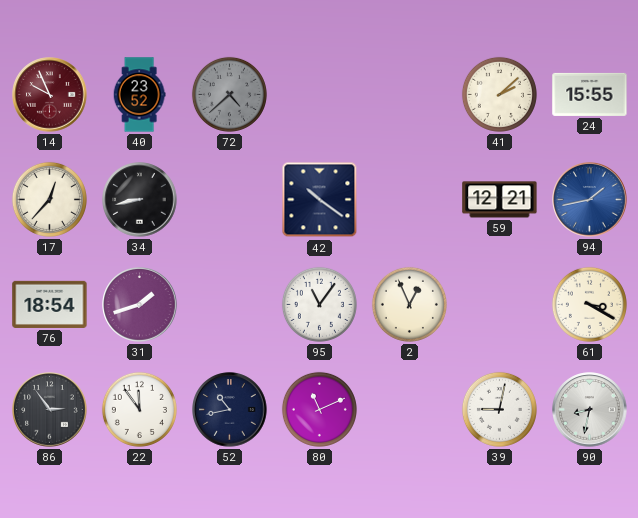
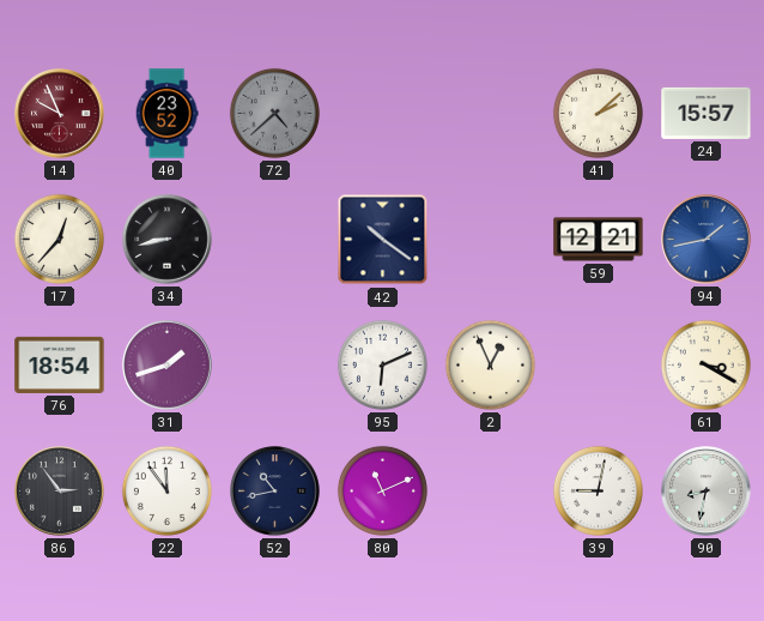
24: 15:55 -> 15:57
95: 11:06 -> 6:11
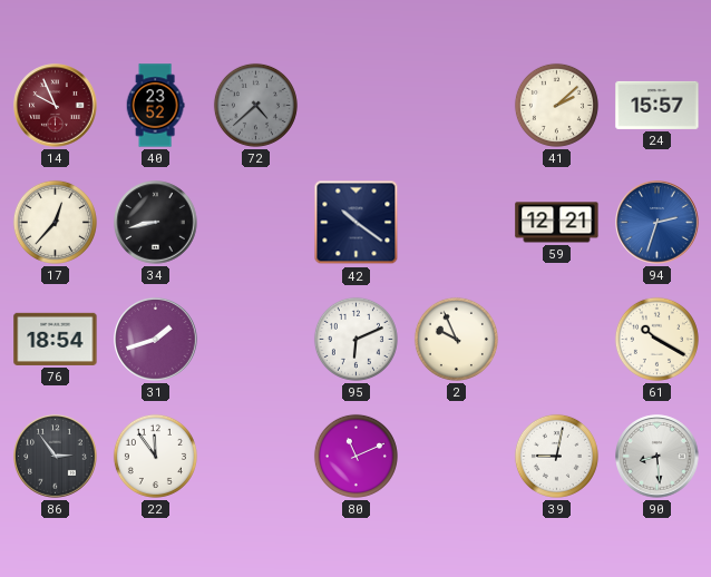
94: 1:43 -> 2:33
2: 12:56 -> 9:56
61: 3:20 -> 10:20
52: 10:43 -> none
90: 8:32 -> 8:29
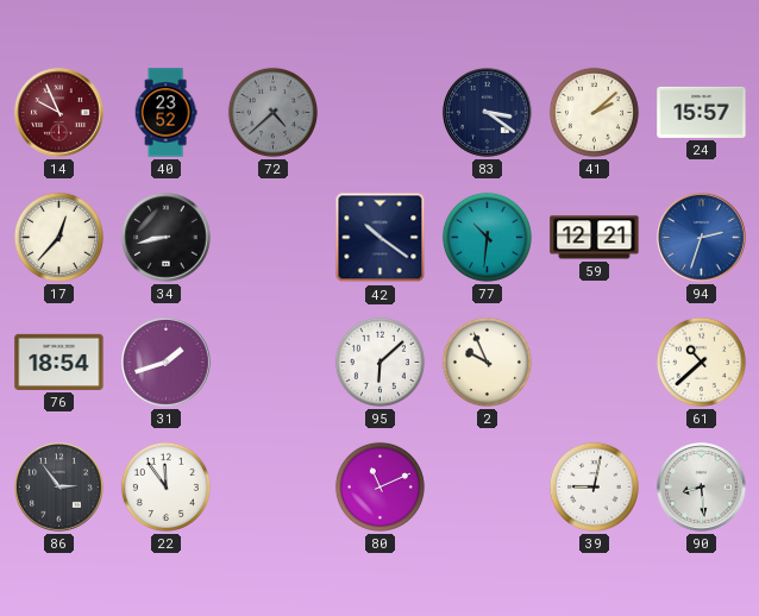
83: none -> 3:21
77: none -> 10:31
95: 6:11 -> 6:08
61: 10:20 -> 10:38
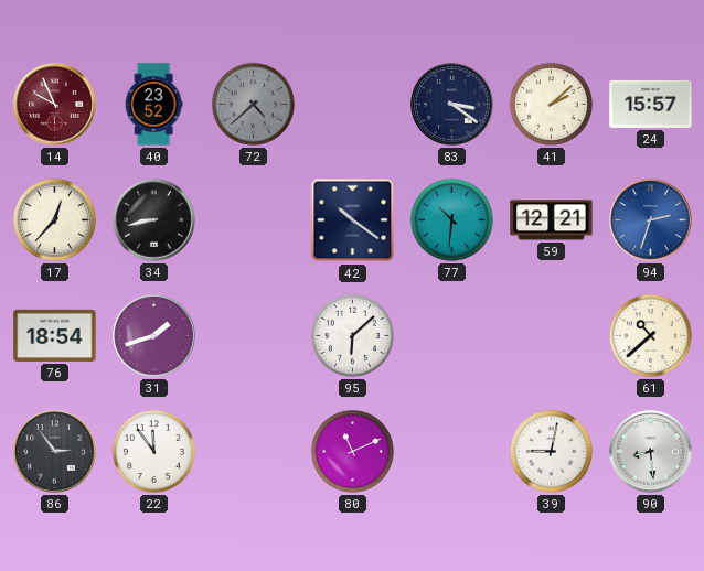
2: 9:56 -> none
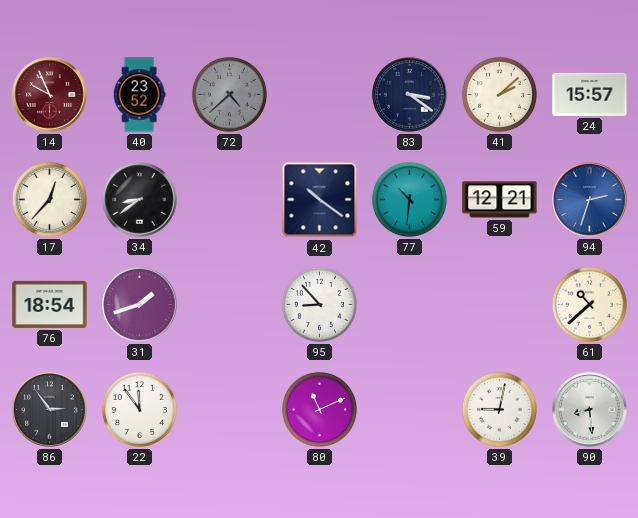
34: 8:43 -> 8:39
95: 6:08 -> 8:53
